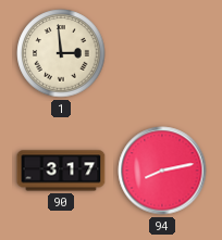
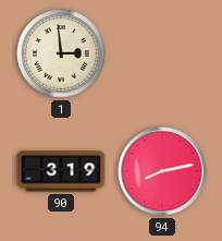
90: 3:17 -> 3:19
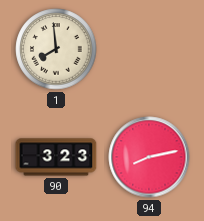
1: 2:59 -> 7:59
90: 3:19 -> 3:23
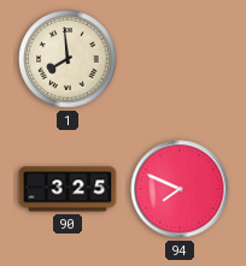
90: 3:23 -> 3:25
94: 8:13 -> 7:49
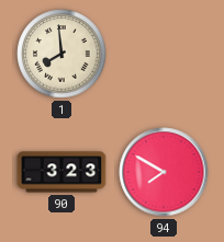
90: 3:25 -> 3:23
94: 7:49 -> 7:50
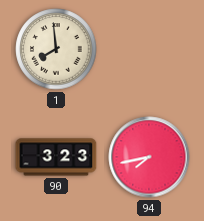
94: 7:50 -> 7:43
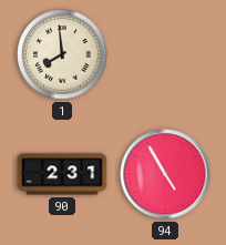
90: 3:23 -> 2:31
94: 7:43 -> 4:55
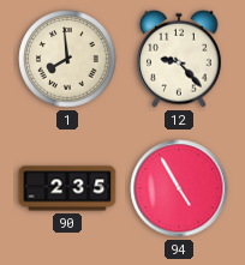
12: none -> 9:23
90: 2:31 -> 2:35
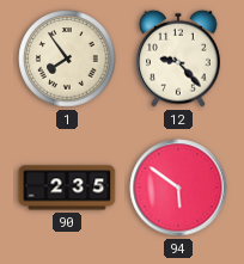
1: 7:59 -> 7:54
94: 4:55 -> 5:51
